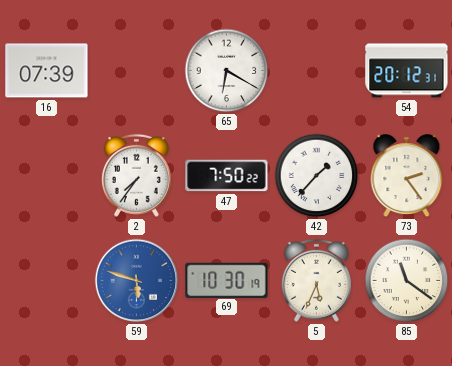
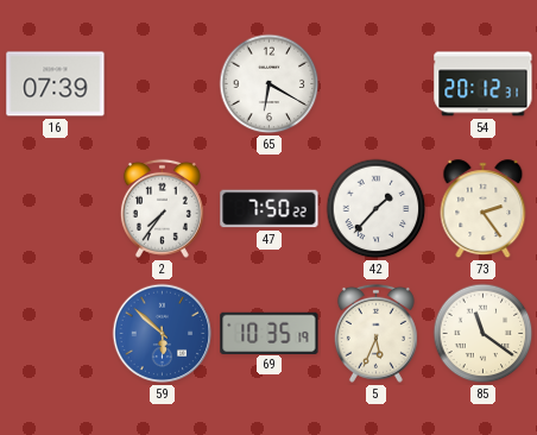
59: 5:48 -> 5:52
69: 10:30 -> 10:35
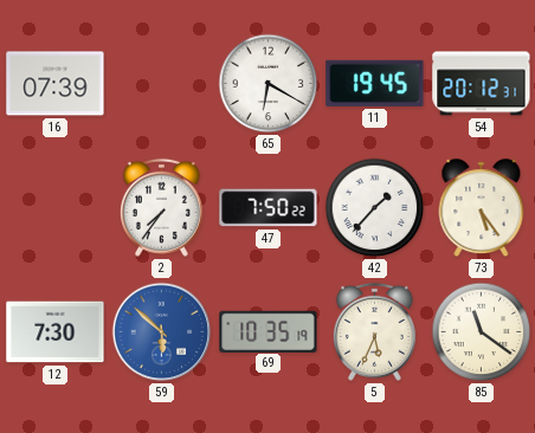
11: none -> 19:45
73: 2:24 -> 5:24
12: none -> 7:30
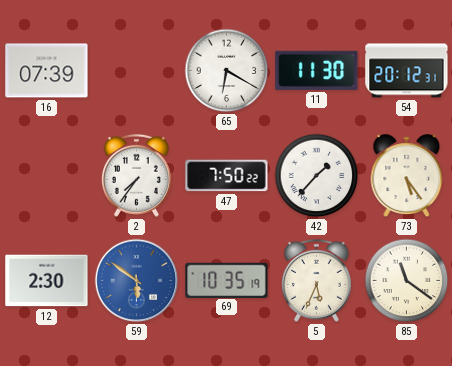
11: 19:45 -> 11:30
12: 7:30 -> 2:30
59: 5:52 -> 5:51
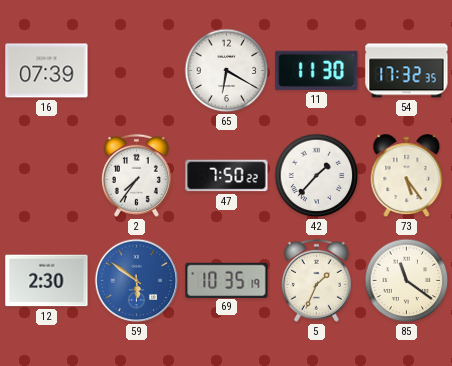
54: 20:12 -> 17:32
5: 5:34 -> 1:34
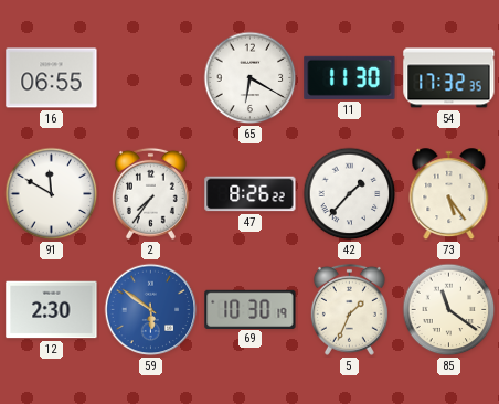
16: 07:39 -> 06:55
91: none -> 11:50
47: 7:50 -> 8:26
69: 10:35 -> 10:30
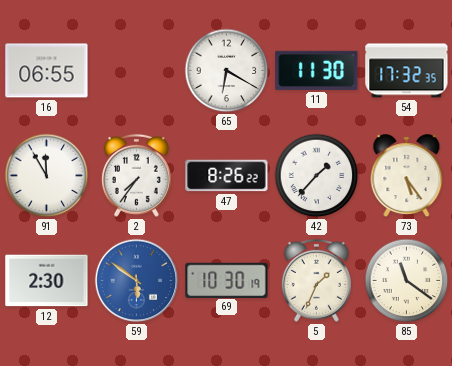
91: 11:50 -> 11:55
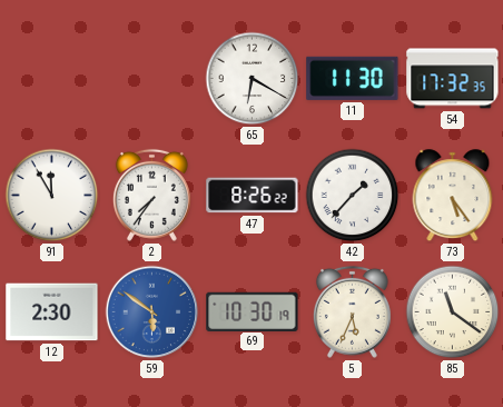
16: 06:55 -> none
5: 1:34 -> 5:34
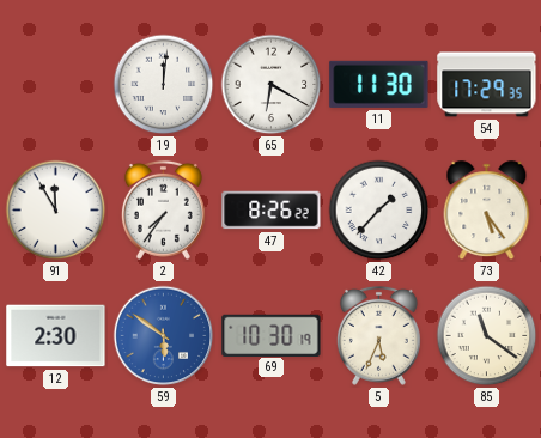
19: none -> 12:01
54: 17:32 -> 17:29
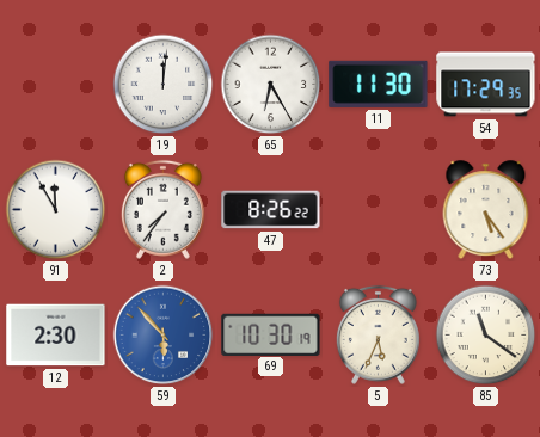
65: 6:20 -> 6:25
42: 1:37 -> none
59: 5:51 -> 5:53
